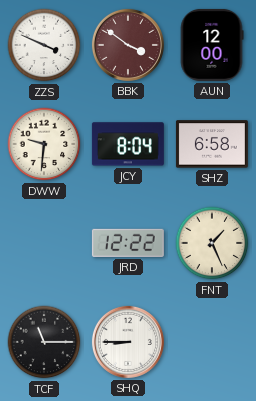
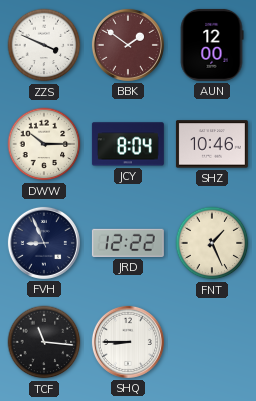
BBK: 3:51 -> 1:51
DWW: 9:31 -> 10:15
SHZ: 6:58 -> 10:46
FVH: none -> 8:56
TCF: 11:15 -> 11:16
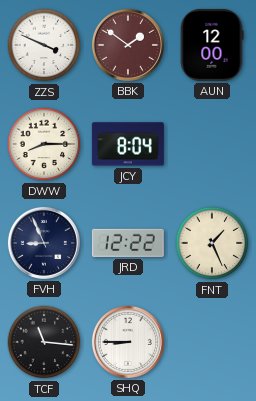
DWW: 10:15 -> 8:15
SHZ: 10:46 -> none
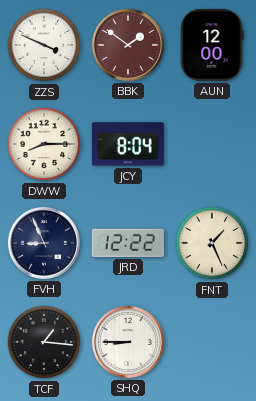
TCF: 11:16 -> 1:16
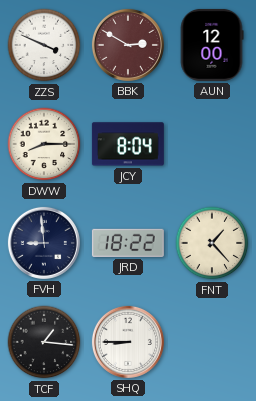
BBK: 1:51 -> 2:50
FVH: 8:56 -> 8:59
JRD: 12:22 -> 18:22
FNT: 1:26 -> 1:23
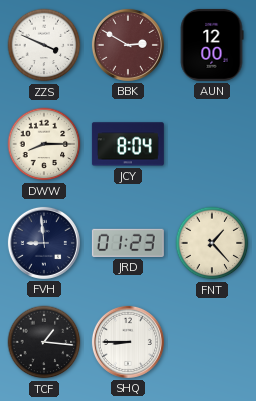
JRD: 18:22 -> 01:23
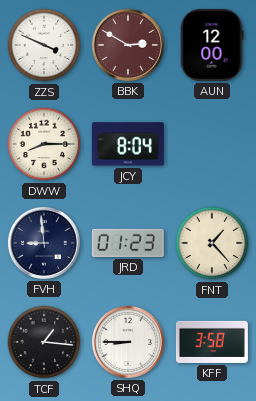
KFF: none -> 3:58
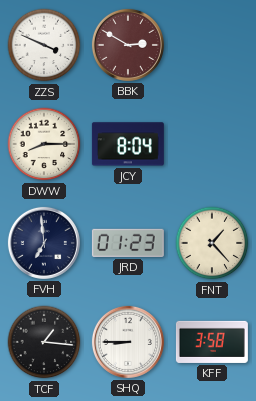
AUN: 12:00 -> none
FVH: 8:59 -> 6:59
